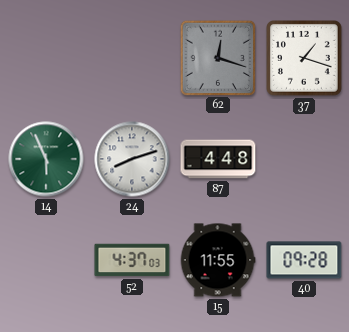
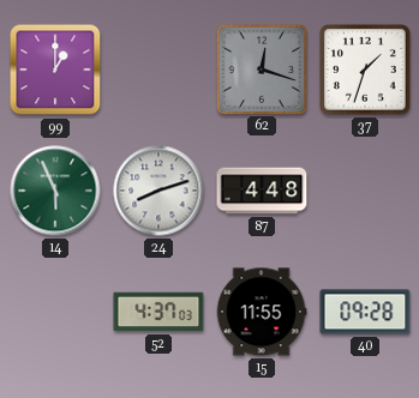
99: none -> 1:00
37: 1:18 -> 1:33
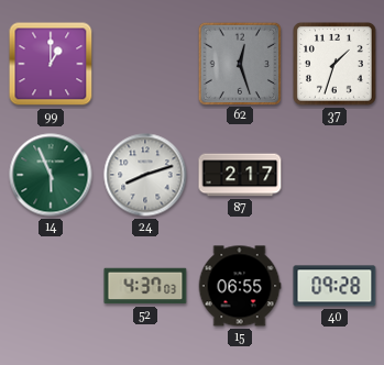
62: 12:18 -> 12:27
87: 4:48 -> 2:17
15: 11:55 -> 06:55
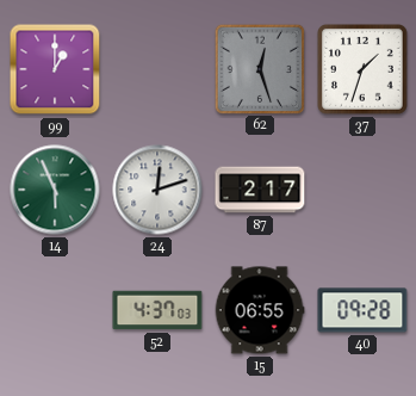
24: 8:12 -> 12:12
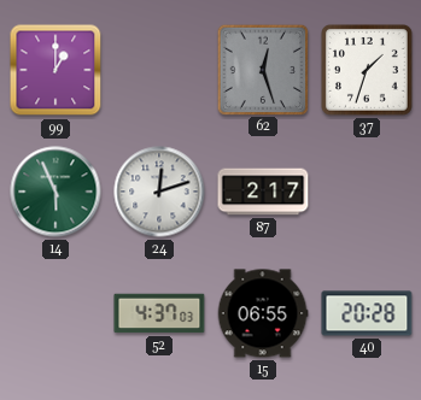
40: 09:28 -> 20:28
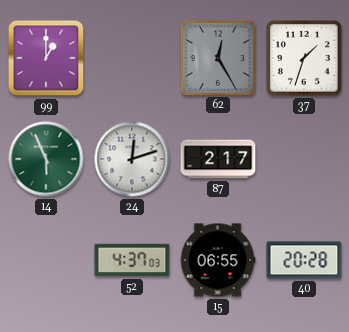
62: 12:27 -> 12:25
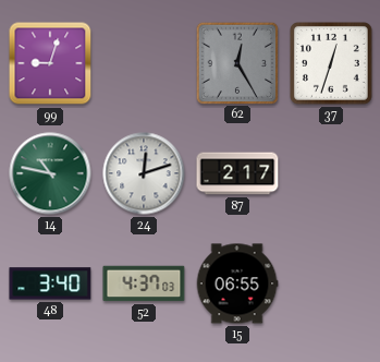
99: 1:00 -> 9:03
37: 1:33 -> 12:33
14: 5:56 -> 10:47
48: none -> 3:40
40: 20:28 -> none
